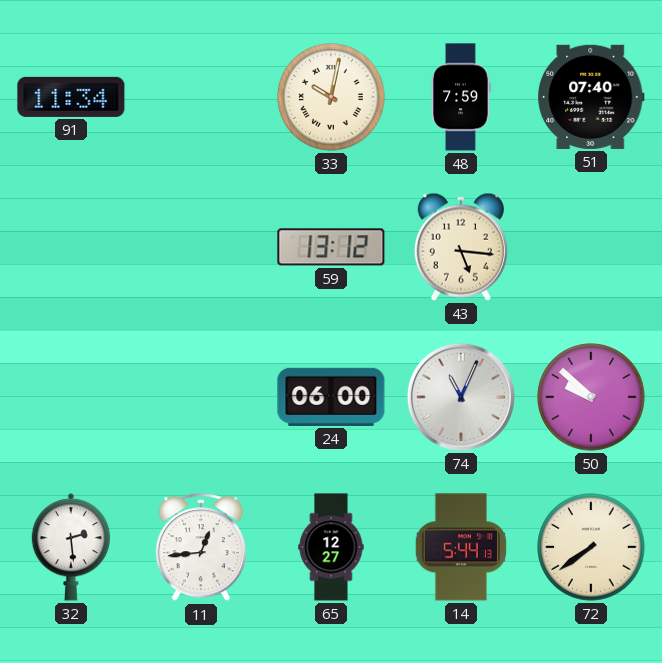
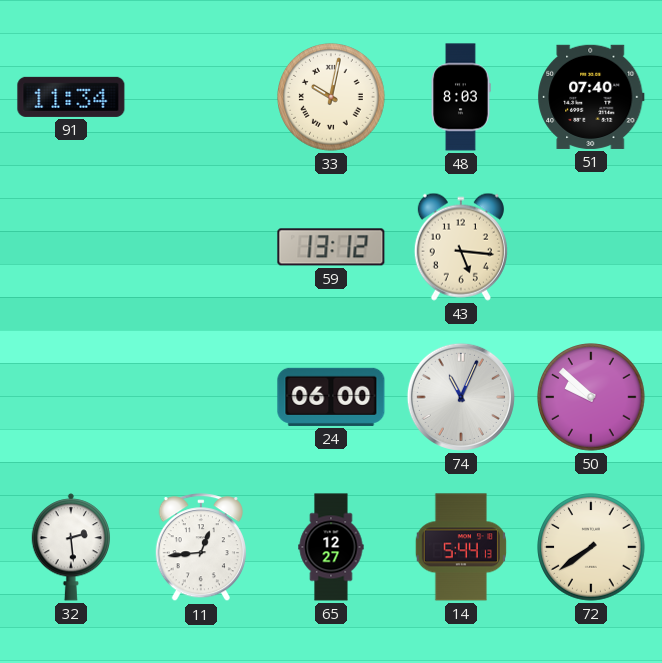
48: 7:59 -> 8:03
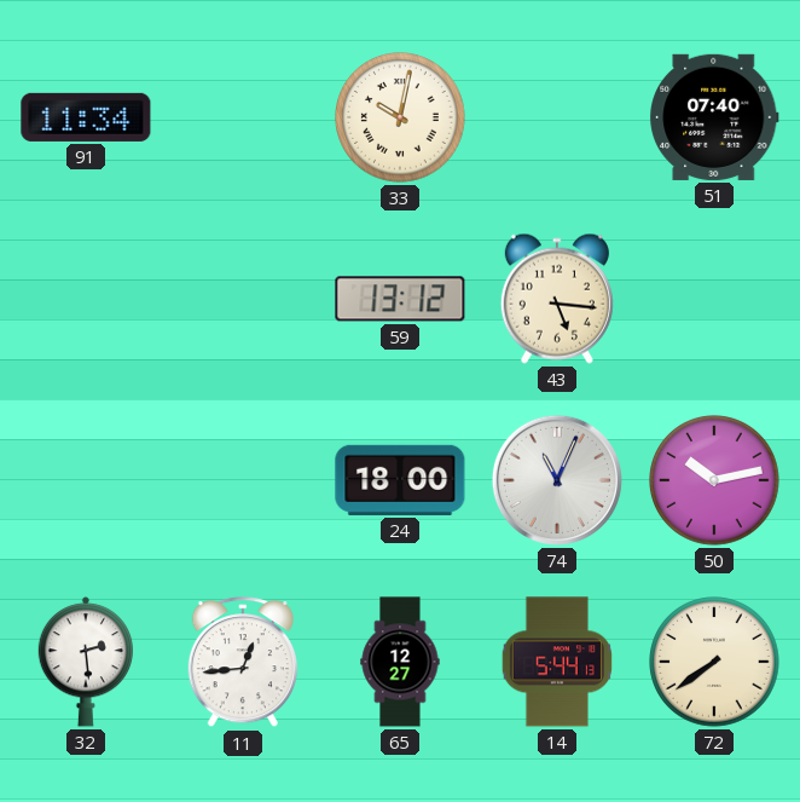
48: 8:03 -> none
24: 06:00 -> 18:00
50: 9:52 -> 10:13
